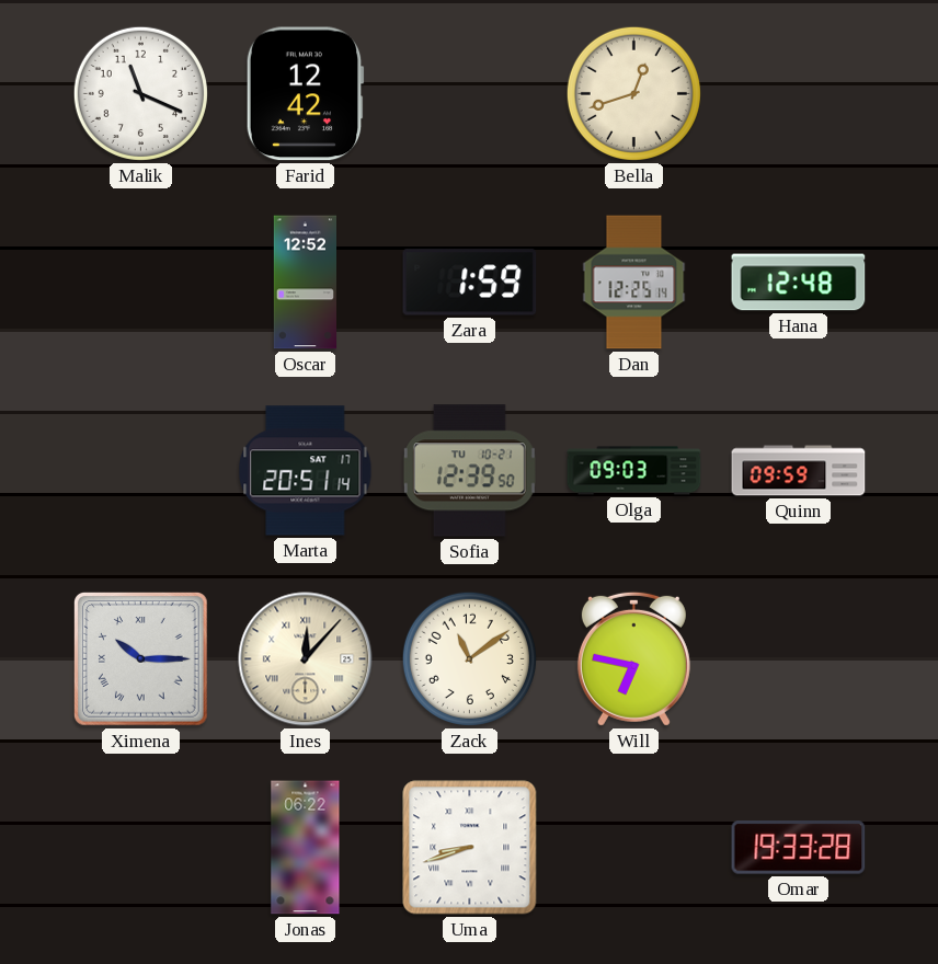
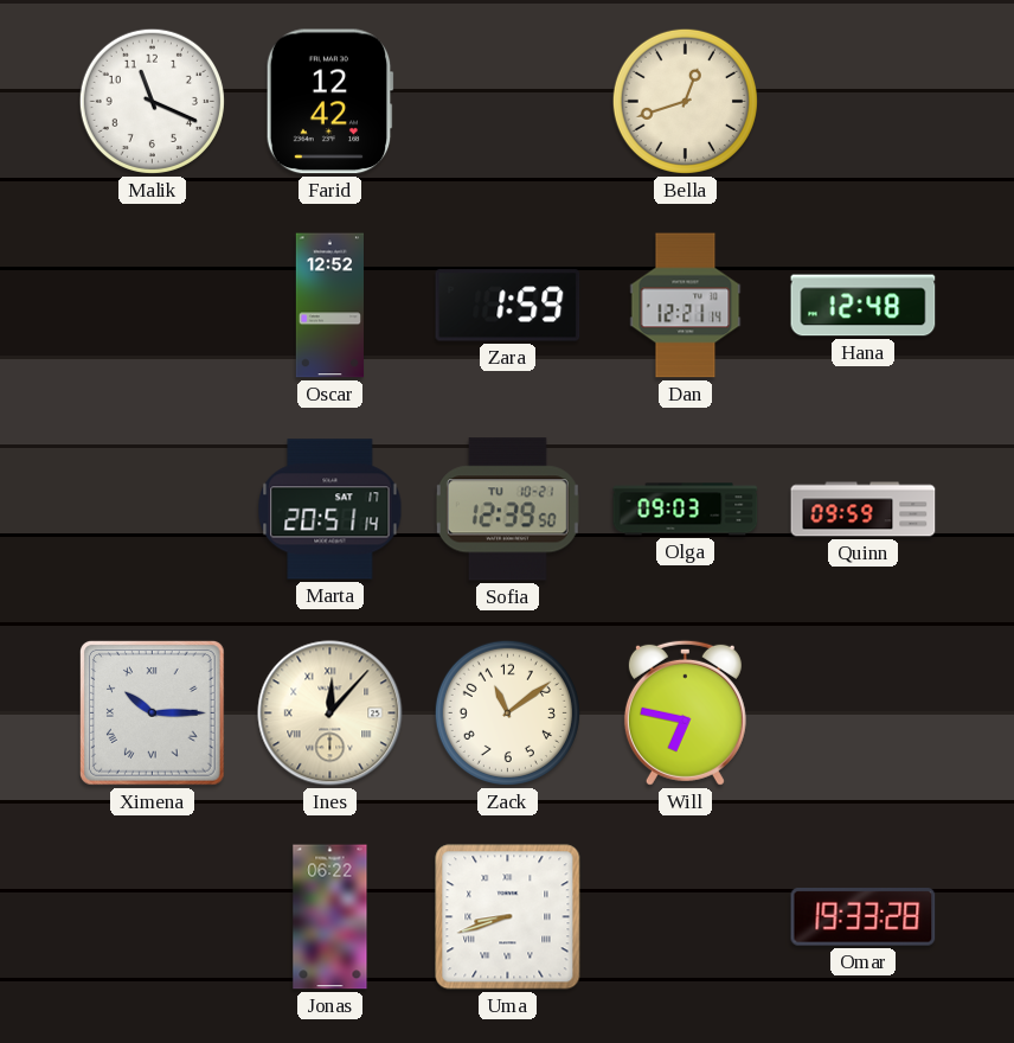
Dan: 12:25 -> 12:21
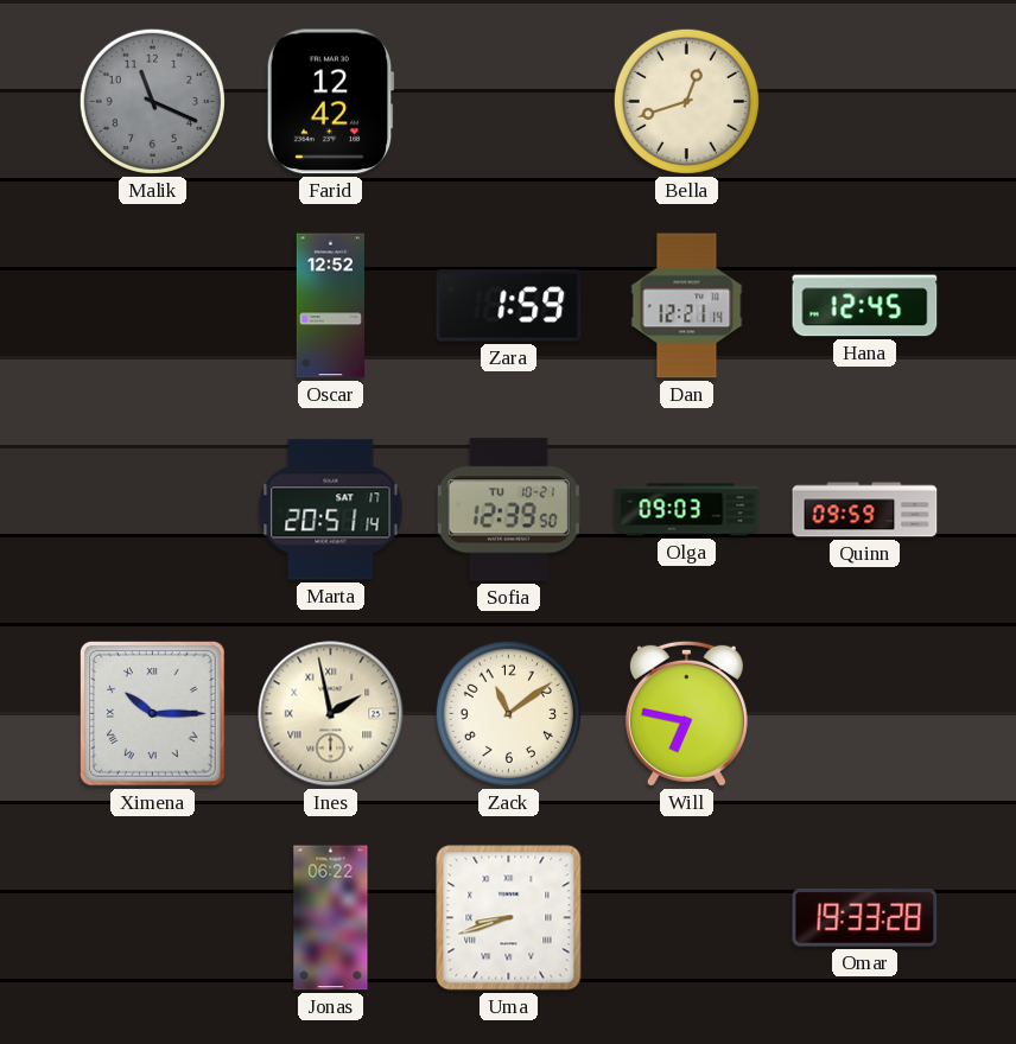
Malik dial: white -> grey
Hana: 12:48 -> 12:45
Ines: 12:07 -> 1:58
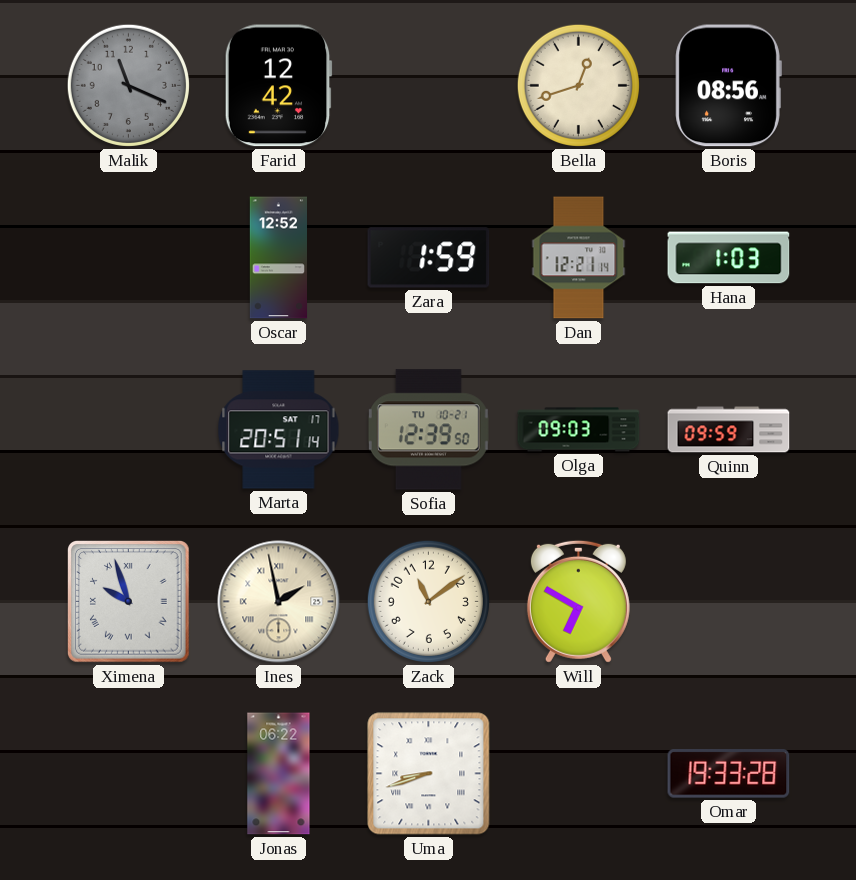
Boris: none -> 08:56
Hana: 12:45 -> 1:03
Ximena: 10:15 -> 9:57
Will: 6:47 -> 6:50
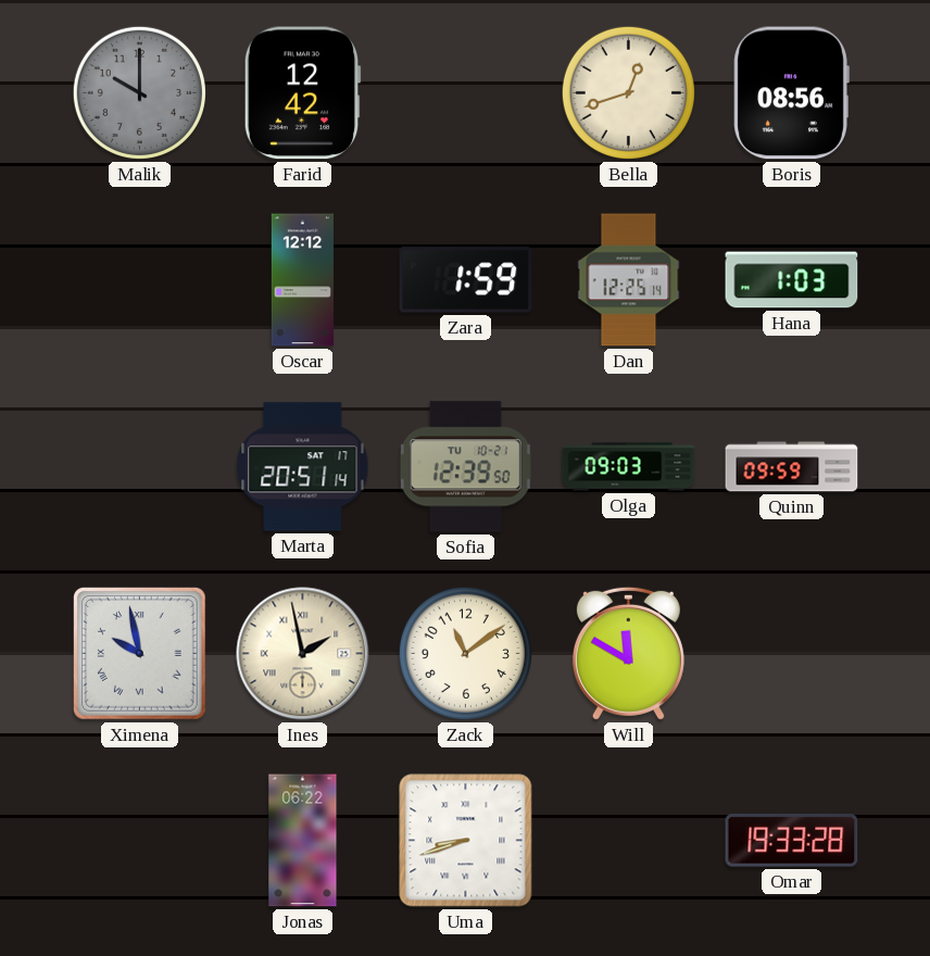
Malik: 11:19 -> 10:00
Oscar: 12:52 -> 12:12
Dan: 12:21 -> 12:25
Ximena: 9:57 -> 9:58
Will: 6:50 -> 11:50
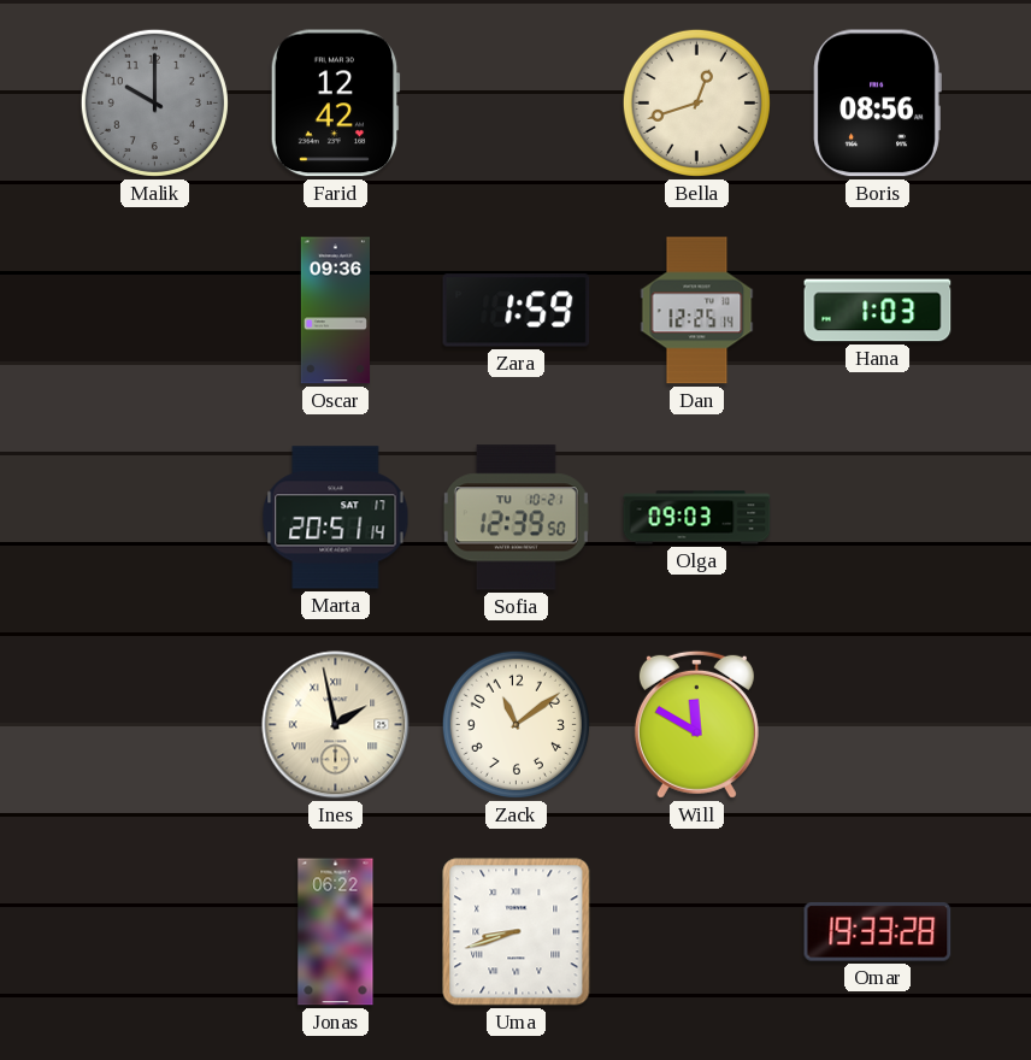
Oscar: 12:12 -> 09:36
Quinn: 09:59 -> none
Ximena: 9:58 -> none
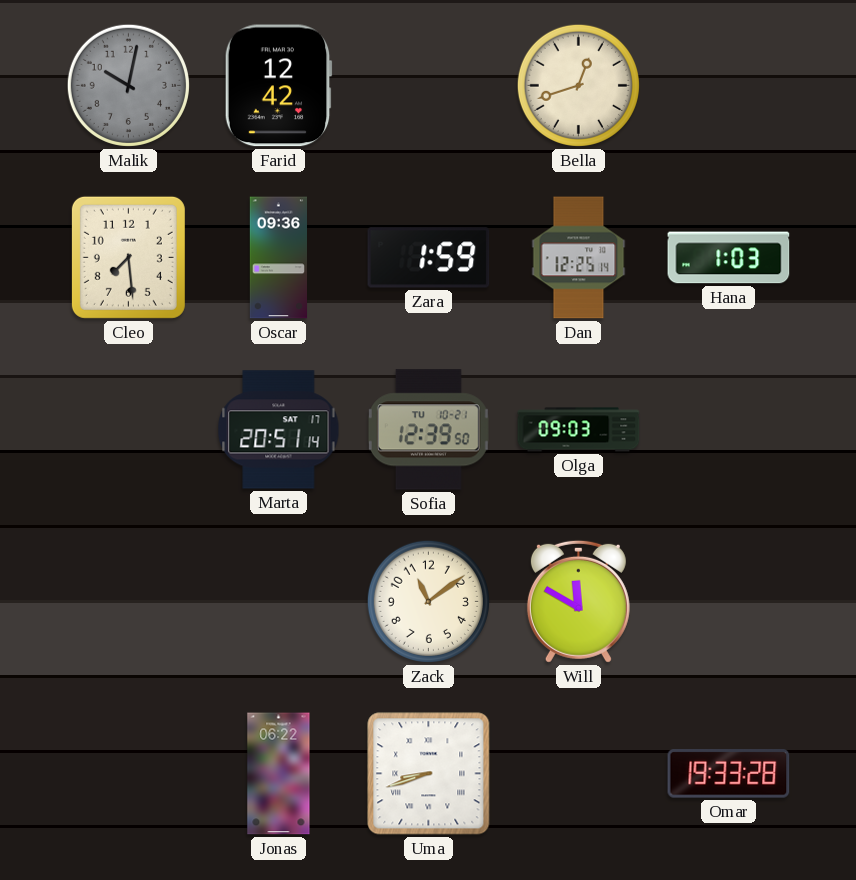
Malik: 10:00 -> 10:02
Boris: 08:56 -> none
Cleo: none -> 7:29
Ines: 1:58 -> none
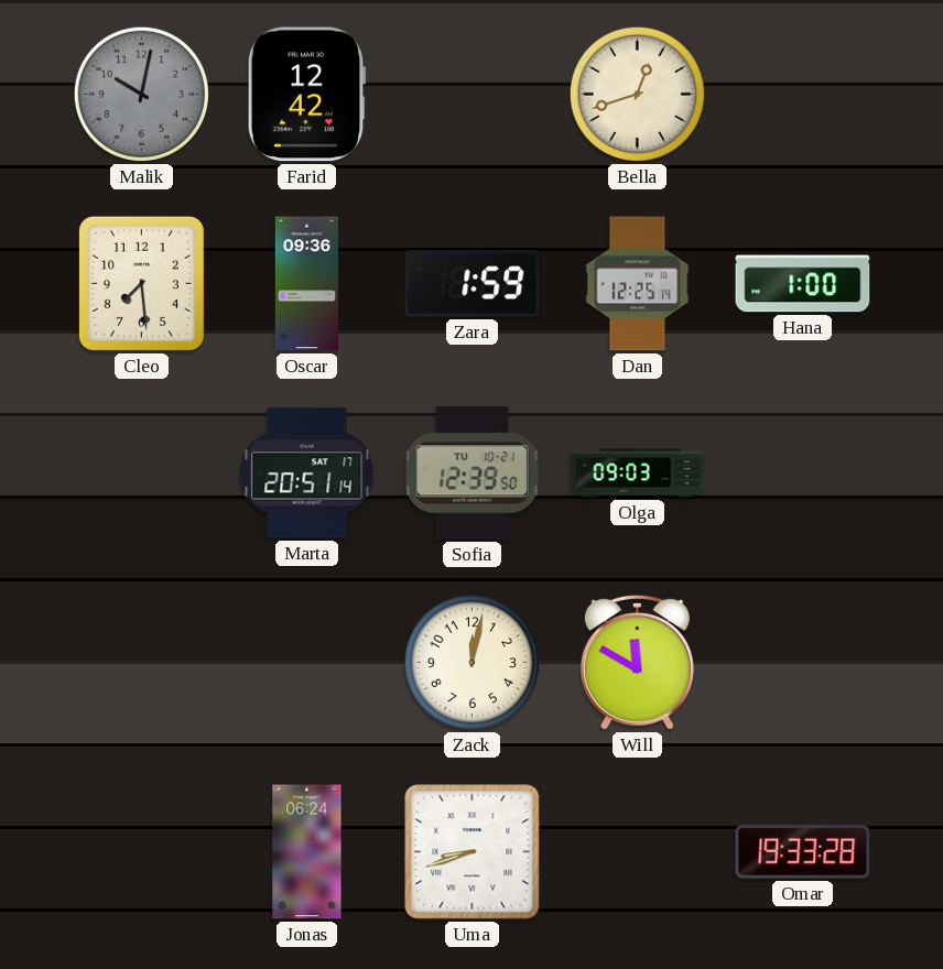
Hana: 1:03 -> 1:00
Zack: 11:09 -> 12:02
Jonas: 06:22 -> 06:24
